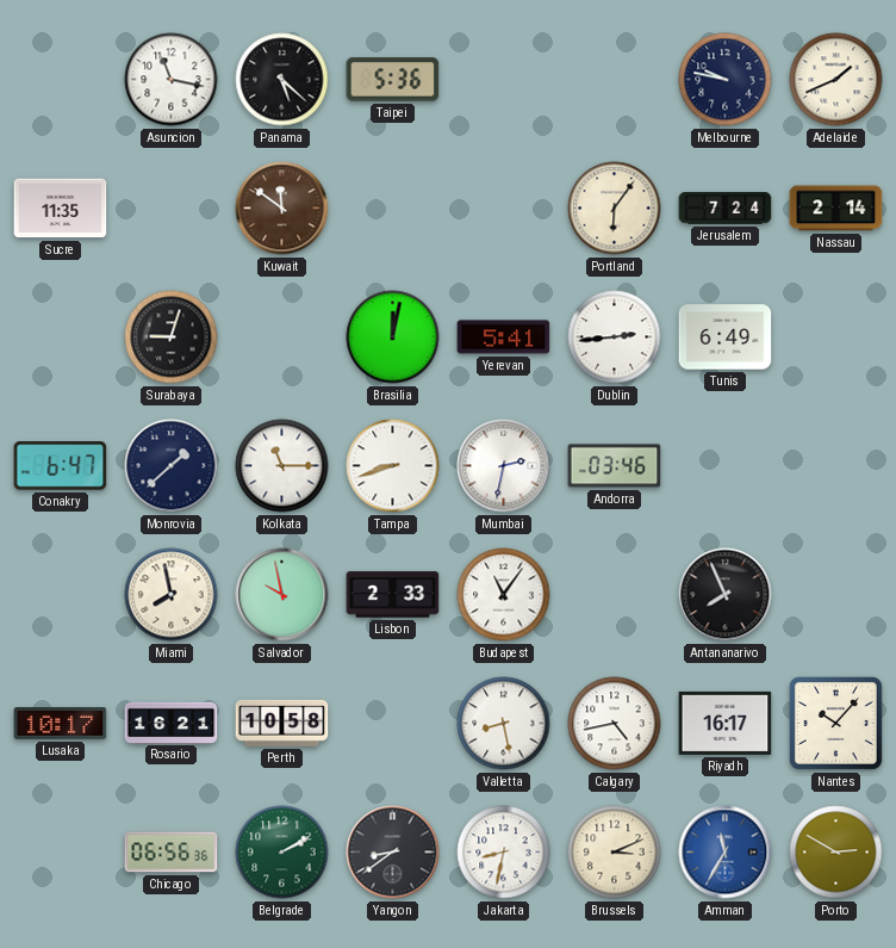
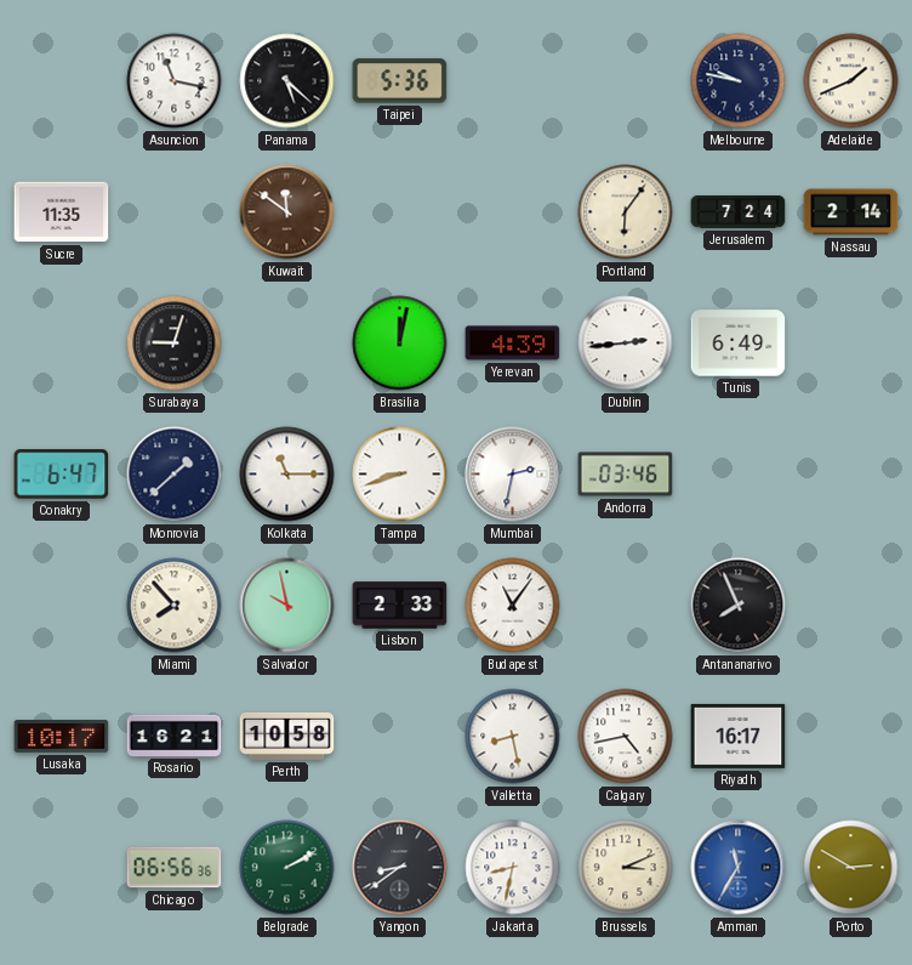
Yerevan: 5:41 -> 4:39
Miami: 7:58 -> 7:53
Nantes: 10:07 -> none
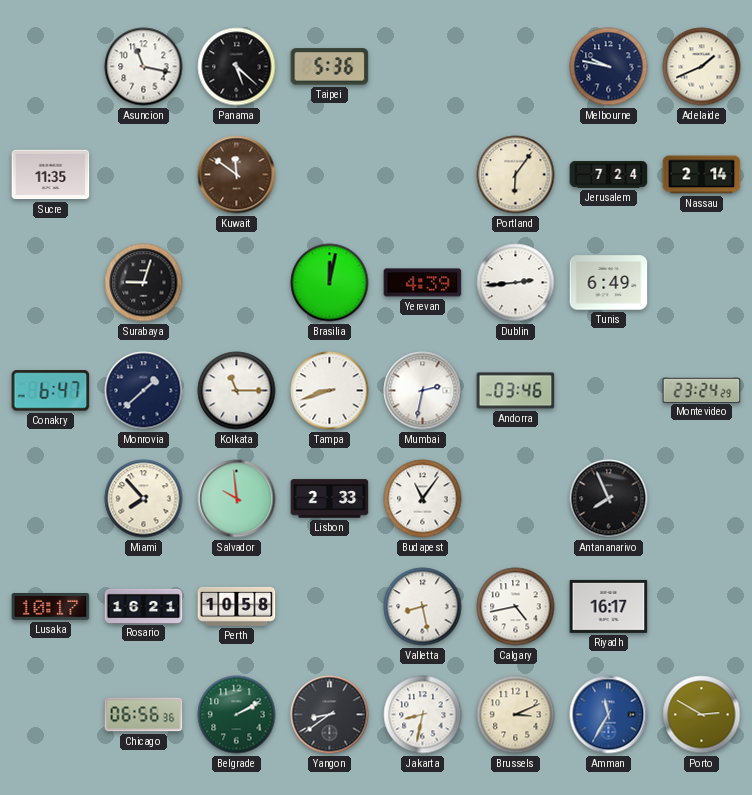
Montevideo: none -> 23:24
Salvador: 9:58 -> 9:59
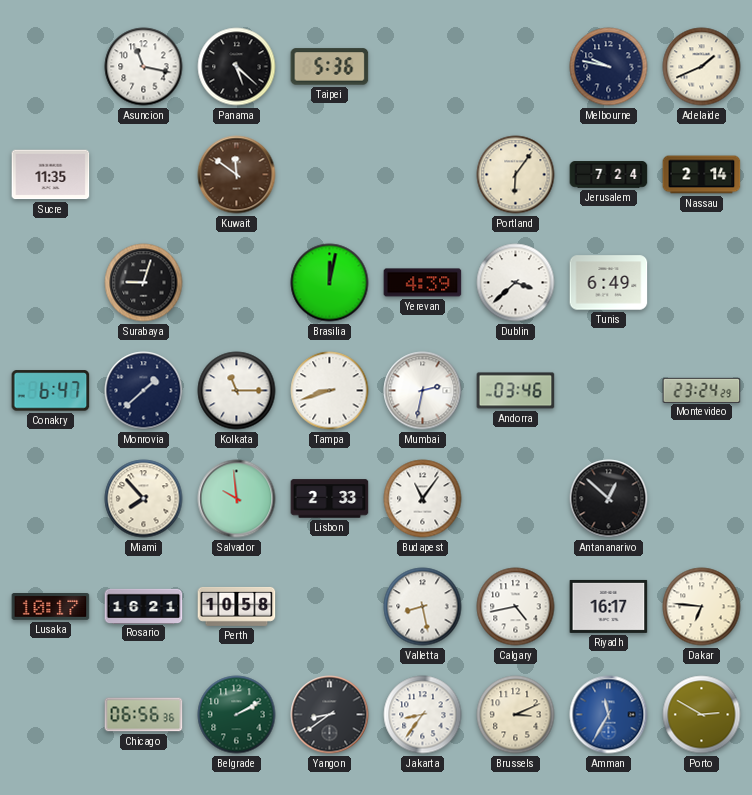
Dublin: 2:44 -> 3:38
Antananarivo: 7:56 -> 12:52
Dakar: none -> 6:46
Jakarta: 8:32 -> 8:36
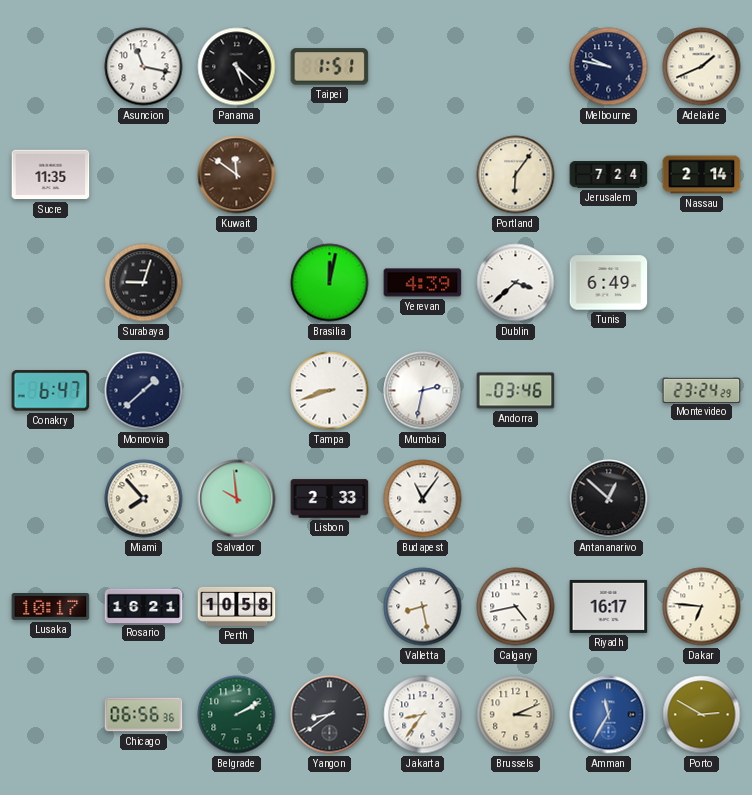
Taipei: 5:36 -> 1:51
Kolkata: 11:15 -> none
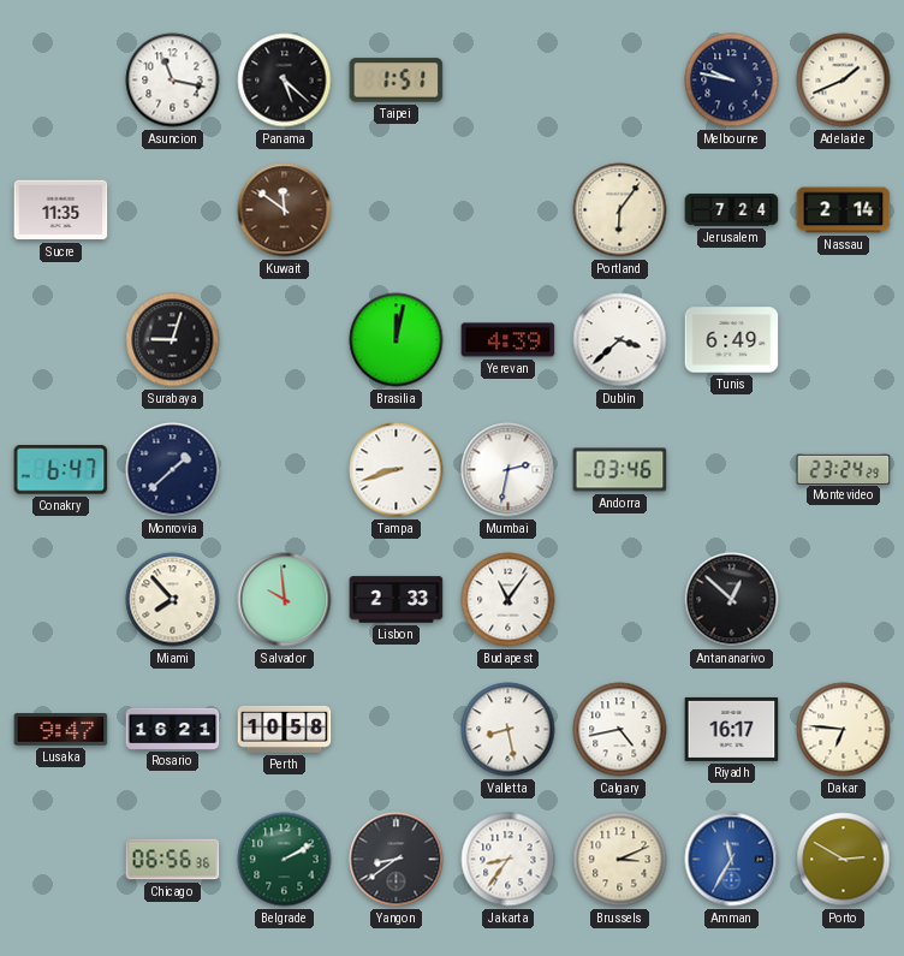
Lusaka: 10:17 -> 9:47
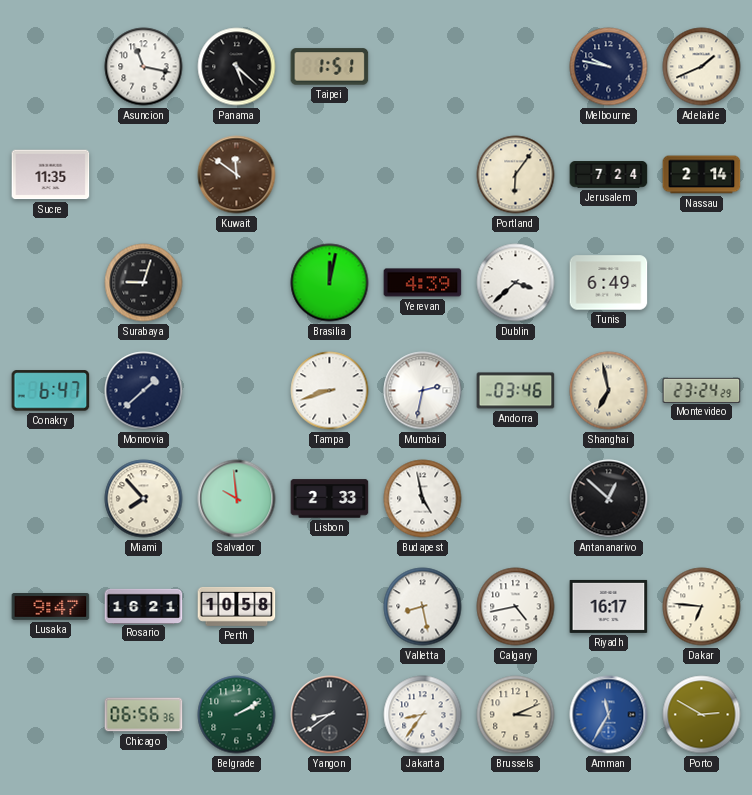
Shanghai: none -> 6:58
Budapest: 11:06 -> 4:58
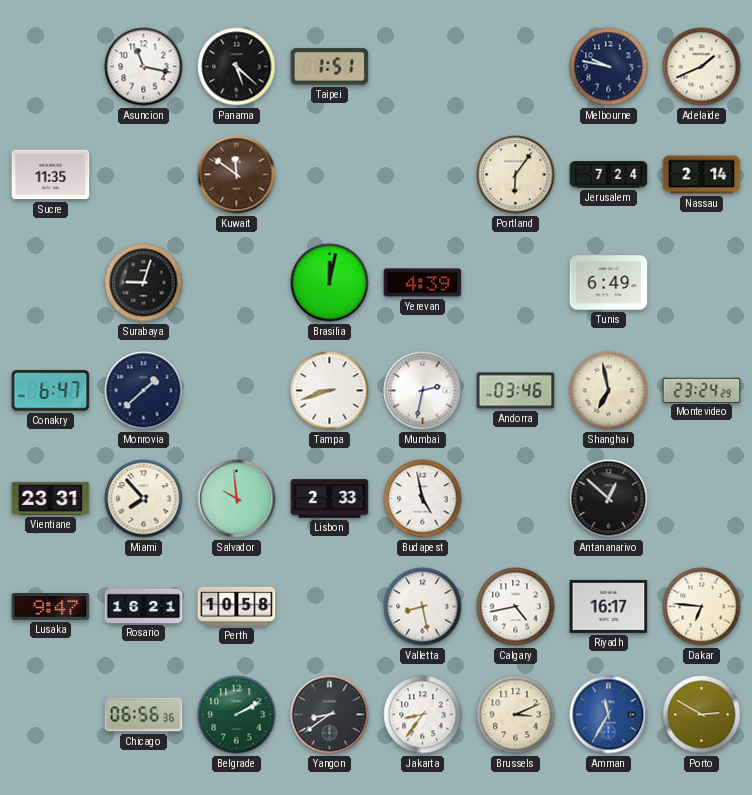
Dublin: 3:38 -> none
Vientiane: none -> 23:31
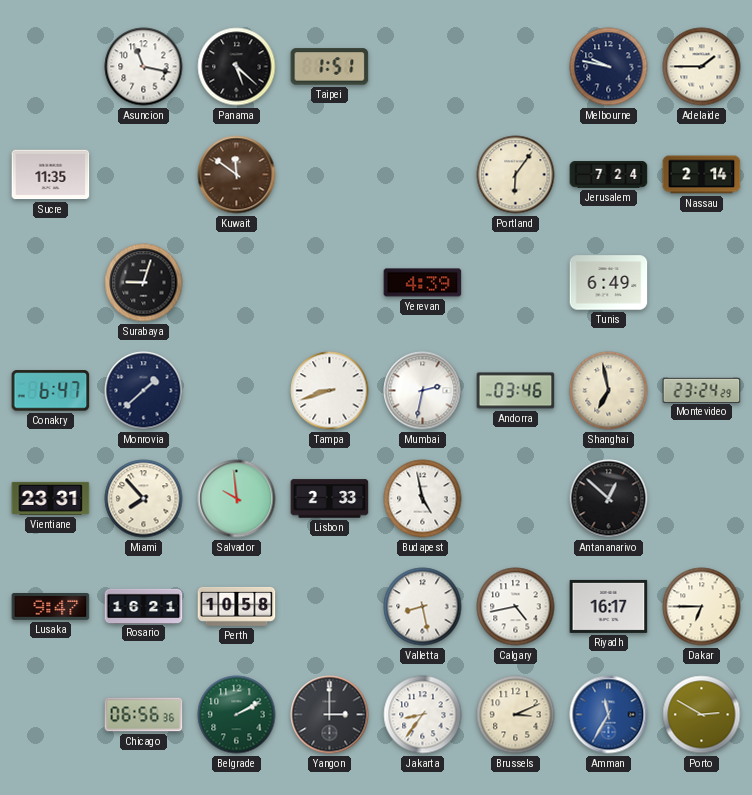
Adelaide: 1:41 -> 1:45
Brasilia: 12:02 -> none
Dakar: 6:46 -> 6:45
Yangon: 8:39 -> 3:00
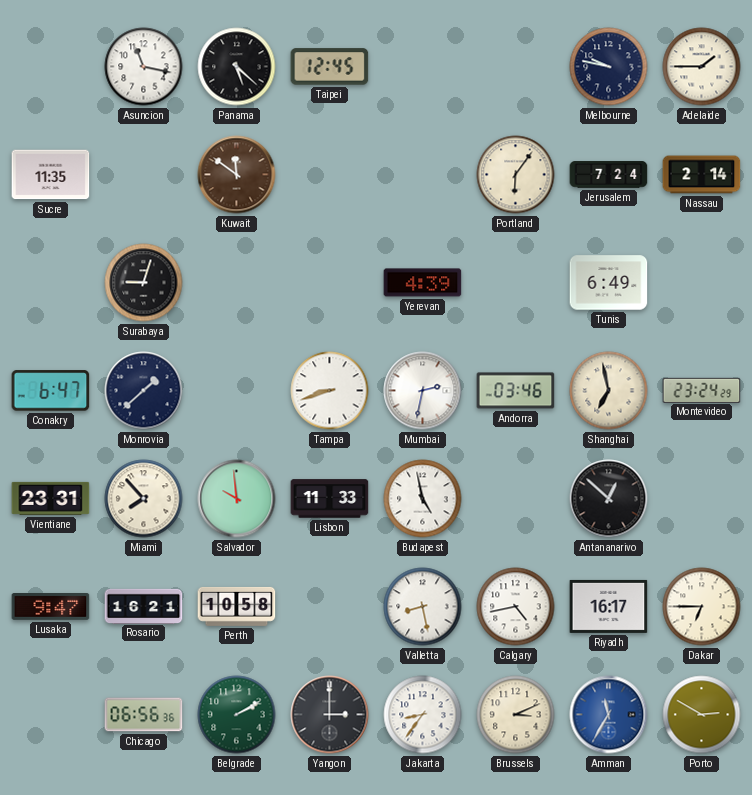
Taipei: 1:51 -> 12:45
Lisbon: 2:33 -> 11:33
